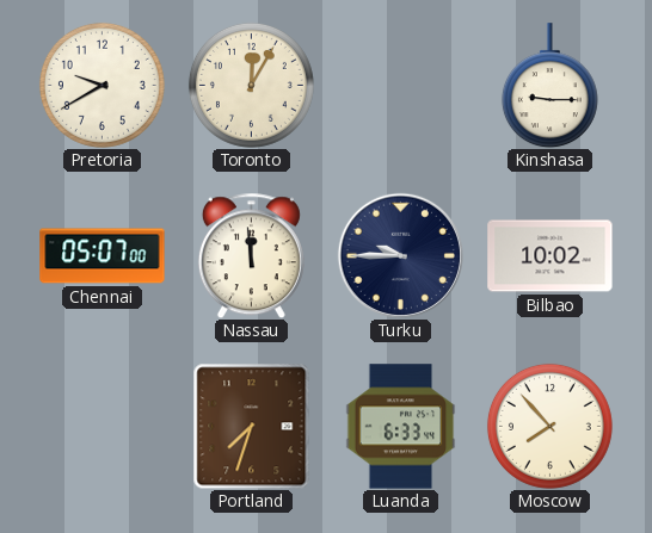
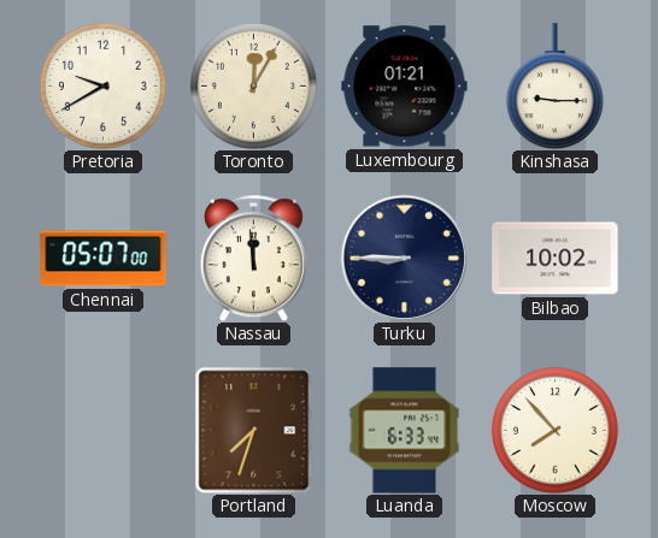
Luxembourg: none -> 01:21
Turku: 9:45 -> 8:45
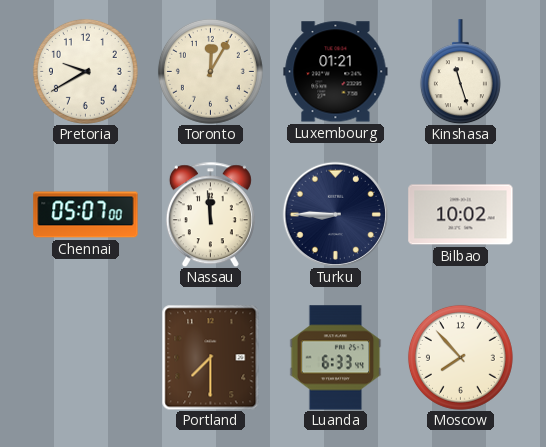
Kinshasa: 9:15 -> 11:27
Portland: 7:33 -> 7:30
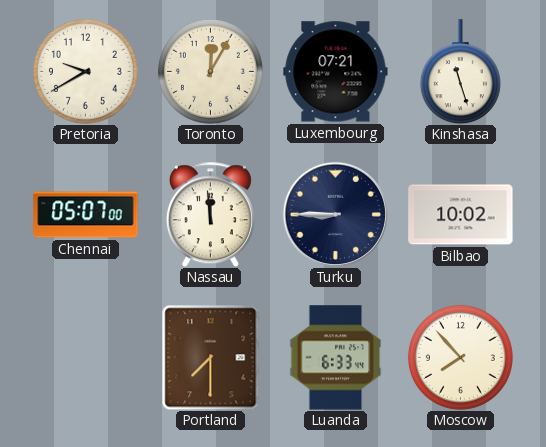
Luxembourg: 01:21 -> 07:21
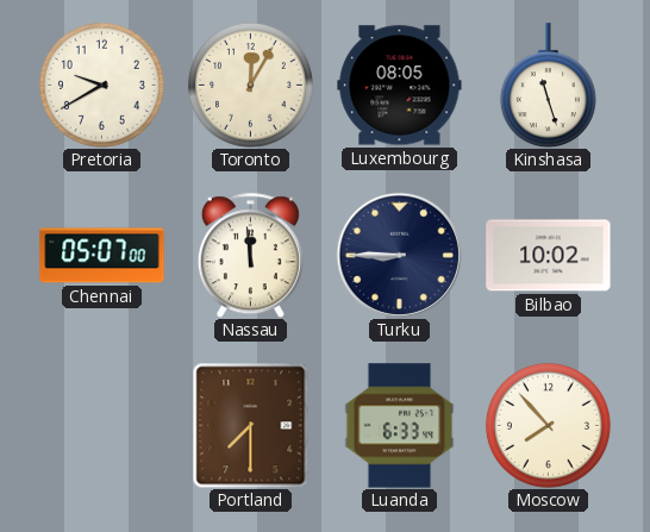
Luxembourg: 07:21 -> 08:05
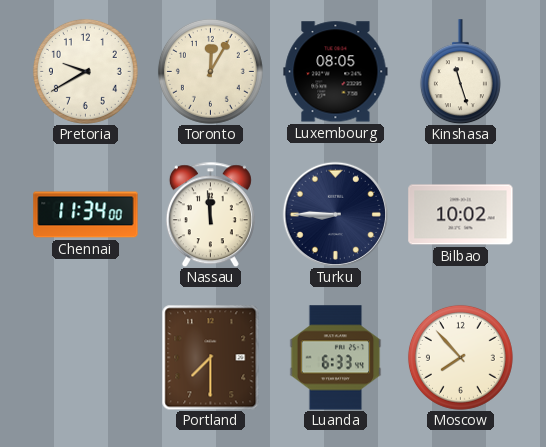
Chennai: 05:07 -> 11:34
